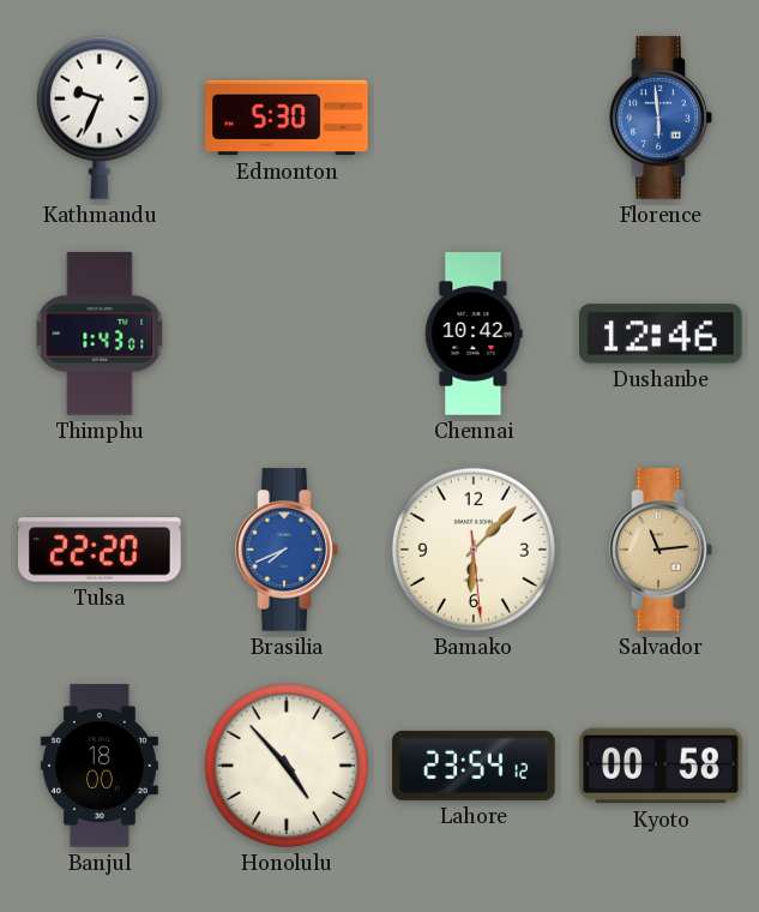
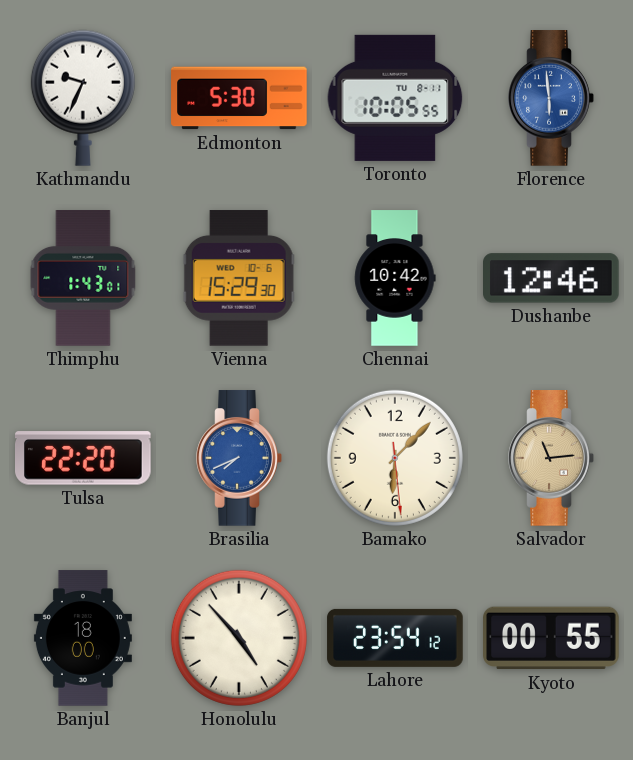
Toronto: none -> 10:05
Vienna: none -> 15:29
Kyoto: 00:58 -> 00:55
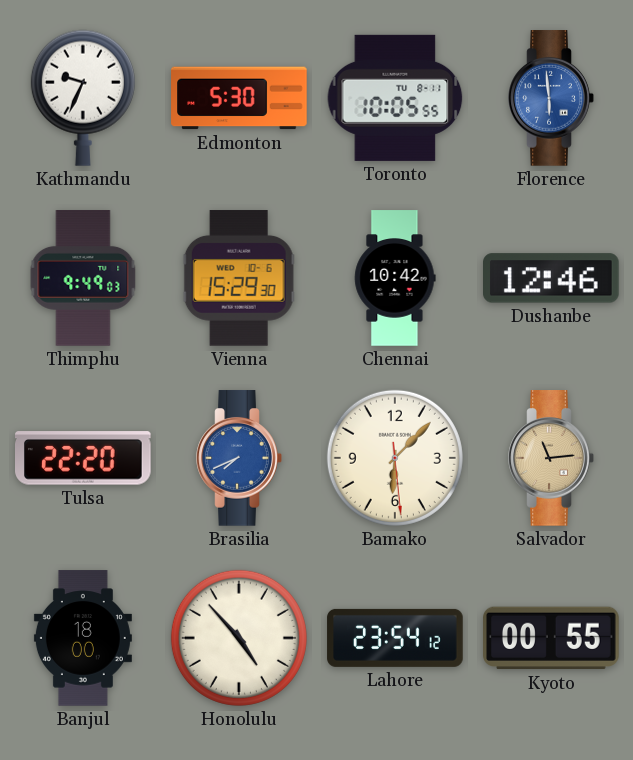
Thimphu: 1:43 -> 9:49
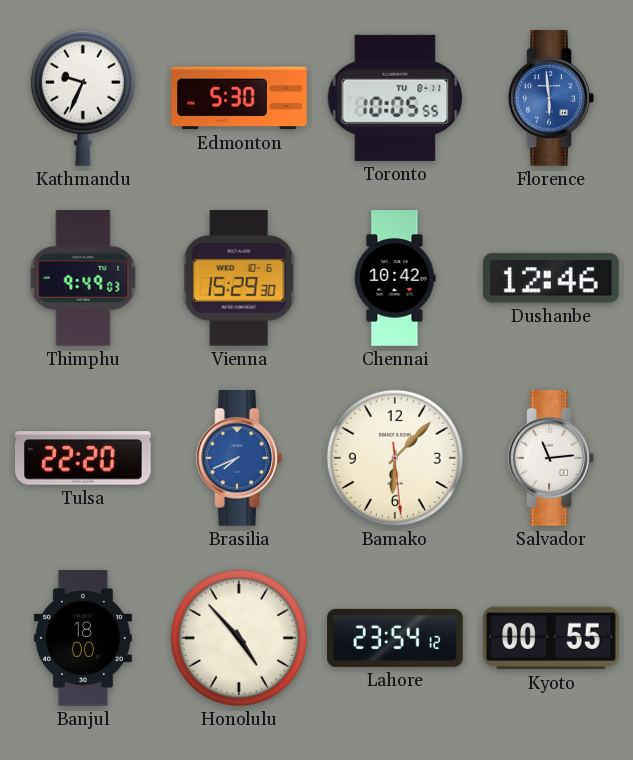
Salvador dial: champagne -> white
